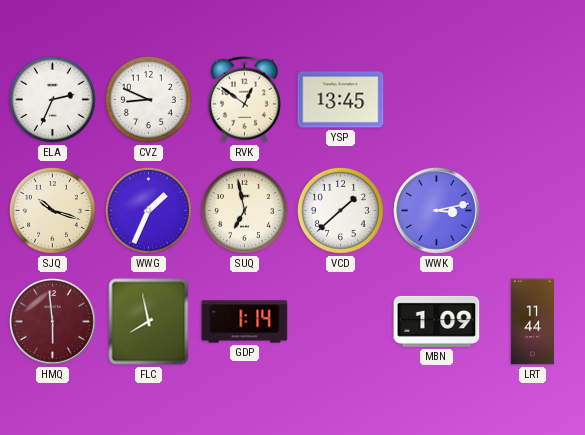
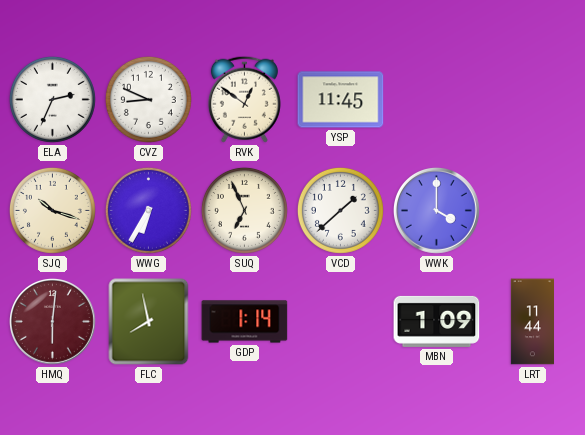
YSP: 13:45 -> 11:45
WWG: 1:34 -> 6:35
SUQ: 6:58 -> 6:56
WWK: 3:13 -> 4:00
HMQ: 5:59 -> 6:01
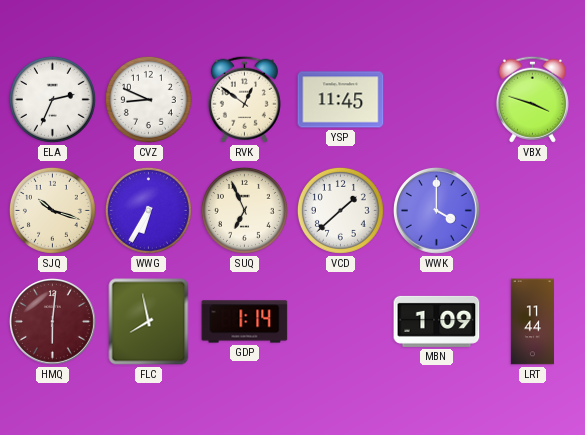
VBX: none -> 3:48
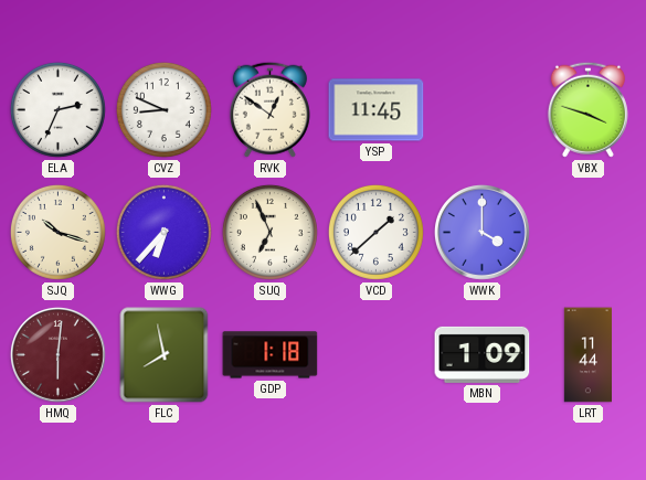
WWG: 6:35 -> 6:37
GDP: 1:14 -> 1:18
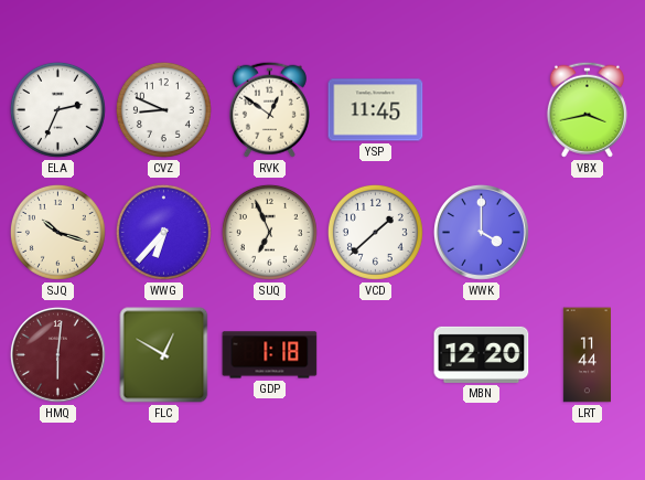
VBX: 3:48 -> 3:43
FLC: 7:58 -> 12:50
MBN: 1:09 -> 12:20
